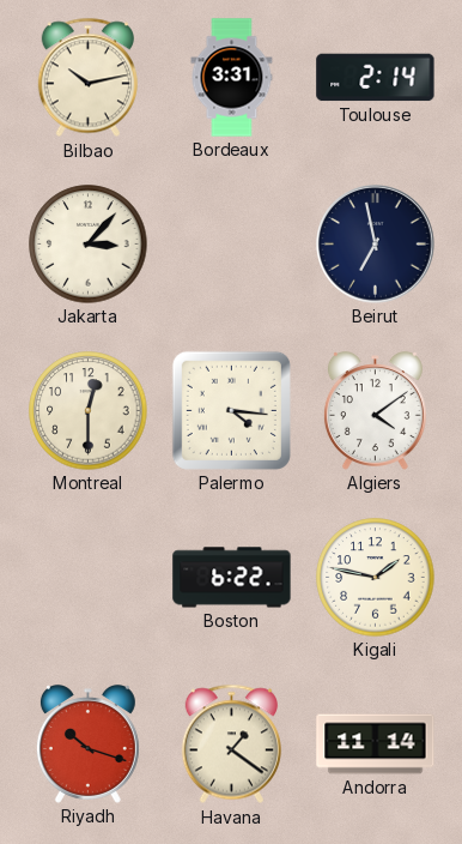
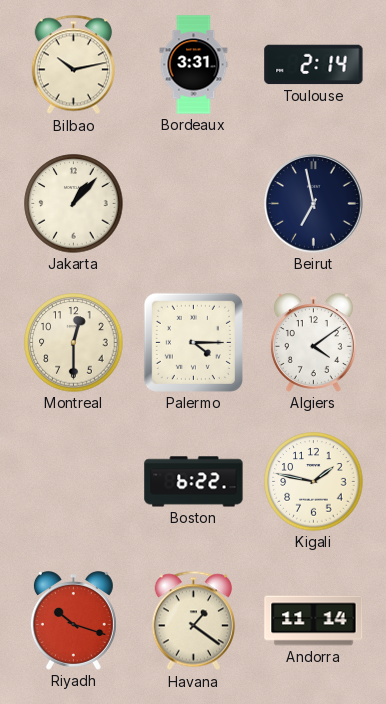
Jakarta: 3:07 -> 1:07
Palermo: 4:16 -> 4:15
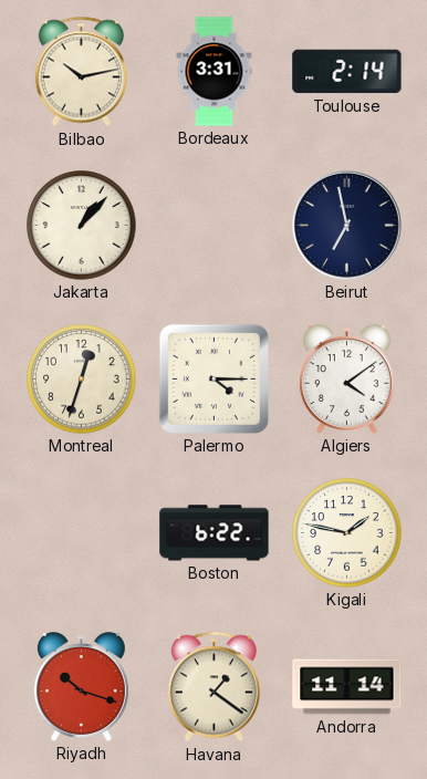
Montreal: 12:30 -> 12:33
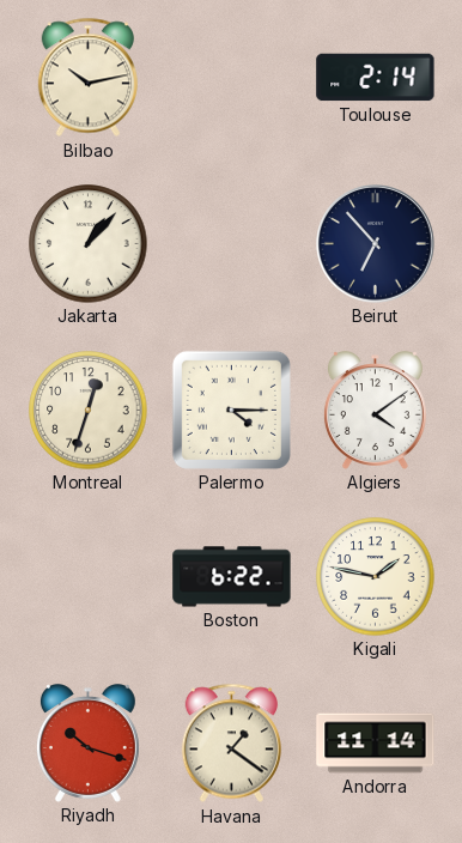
Bordeaux: 3:31 -> none
Beirut: 6:58 -> 6:53
